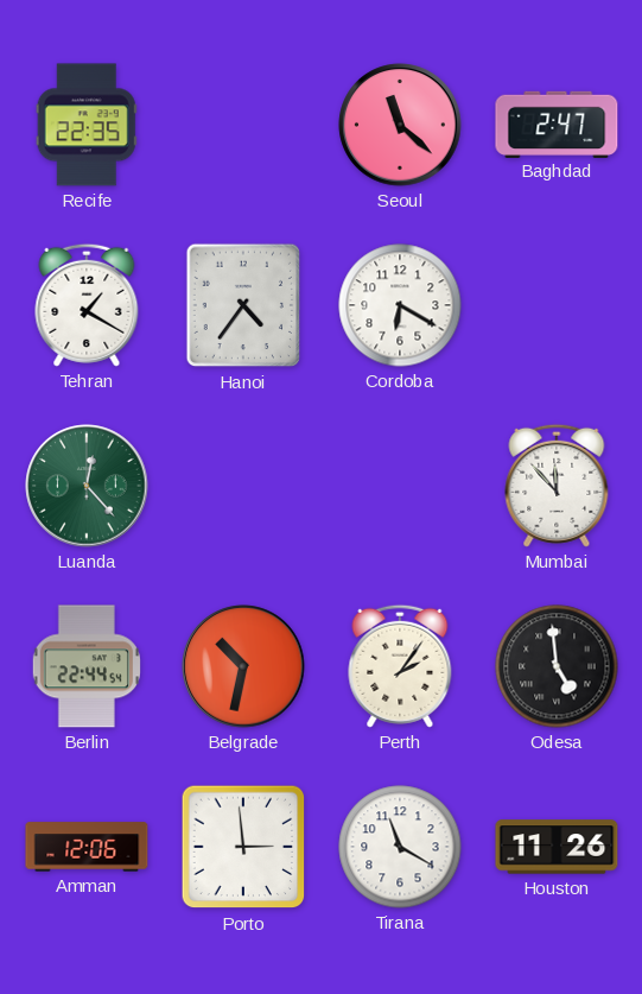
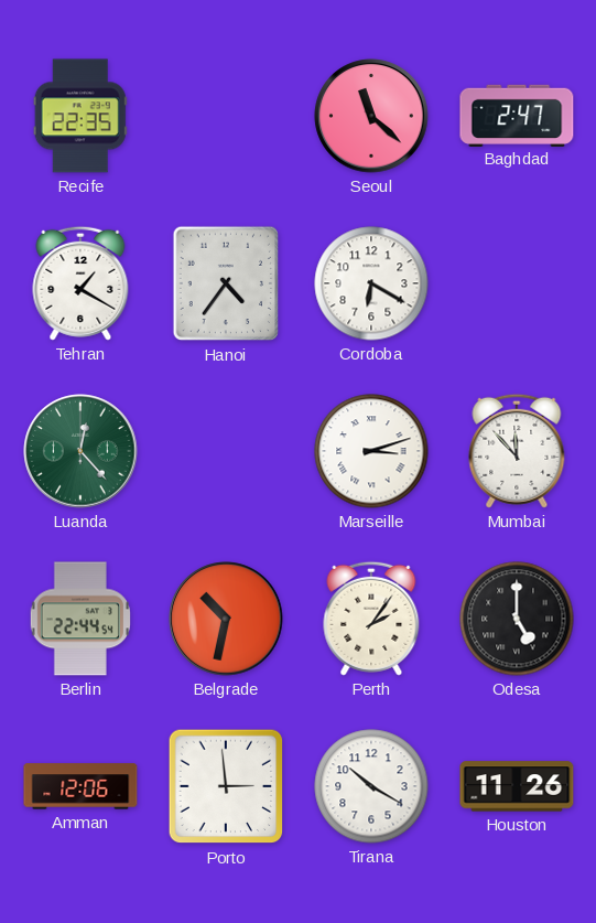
Marseille: none -> 3:12
Odesa: 4:59 -> 5:00
Tirana: 11:20 -> 10:20
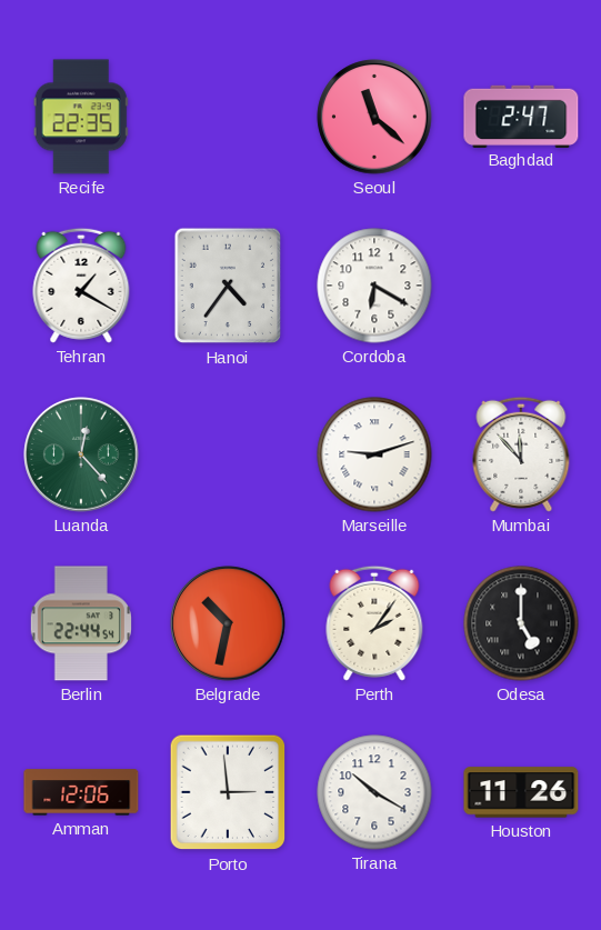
Marseille: 3:12 -> 9:12
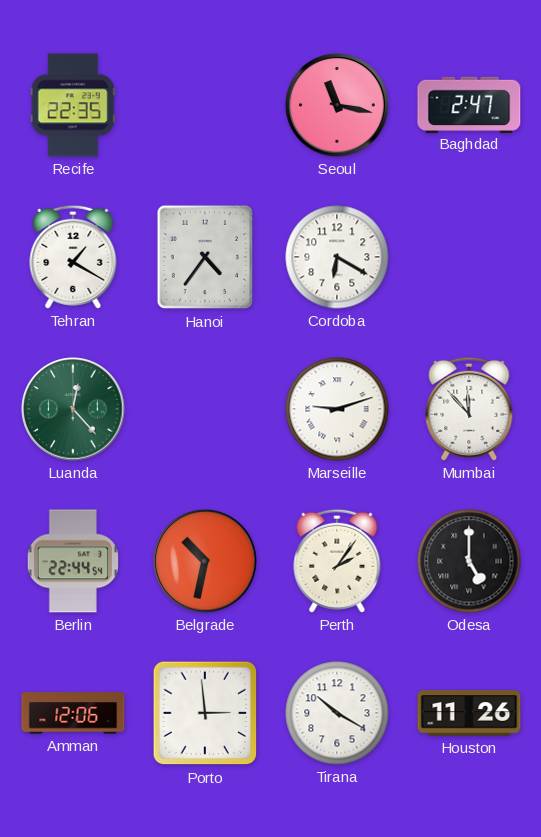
Seoul: 11:22 -> 11:17
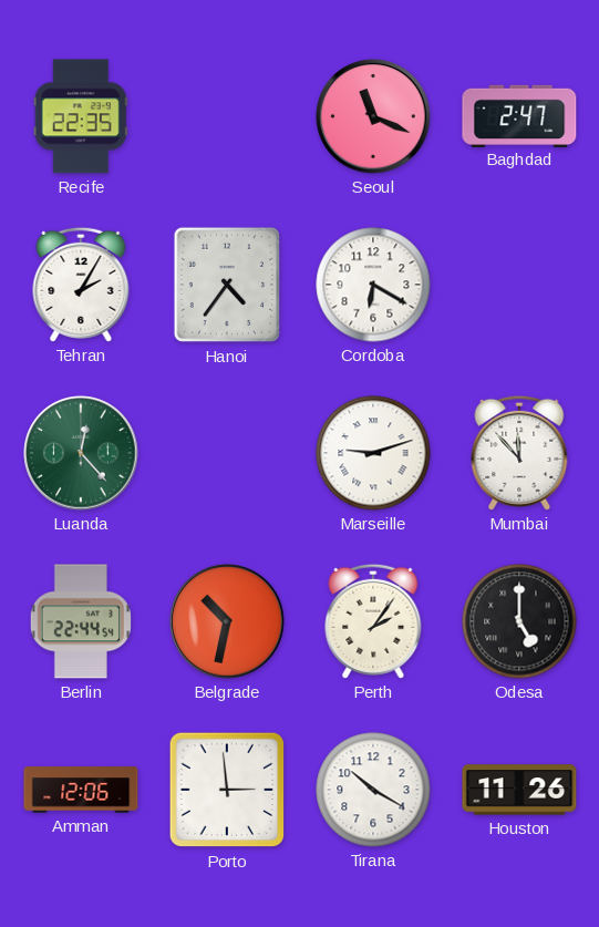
Seoul: 11:17 -> 11:19
Tehran: 1:20 -> 2:05
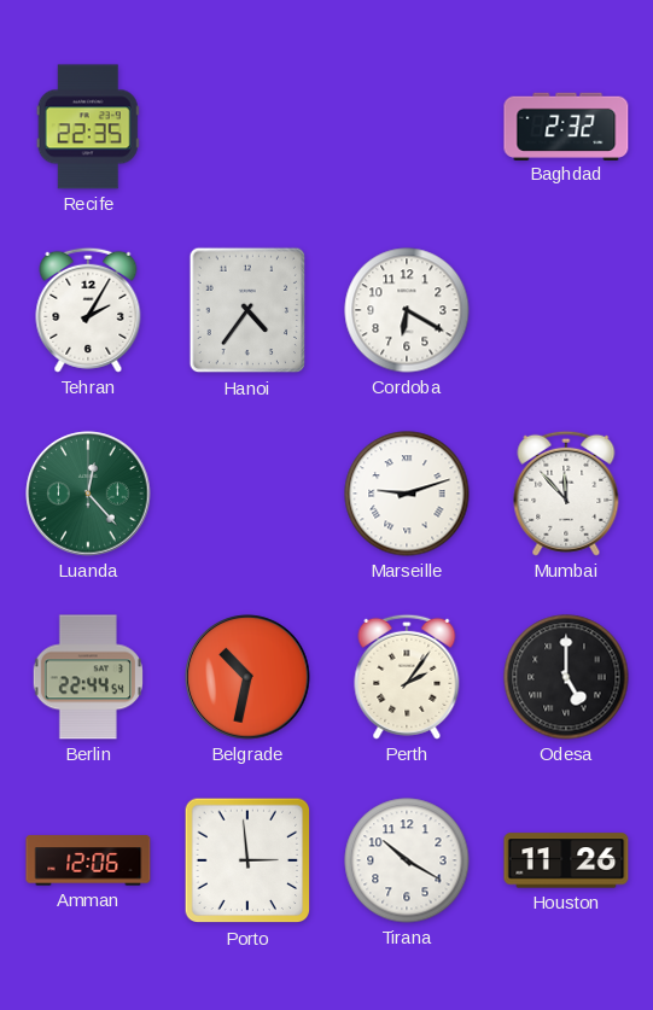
Seoul: 11:19 -> none
Baghdad: 2:47 -> 2:32
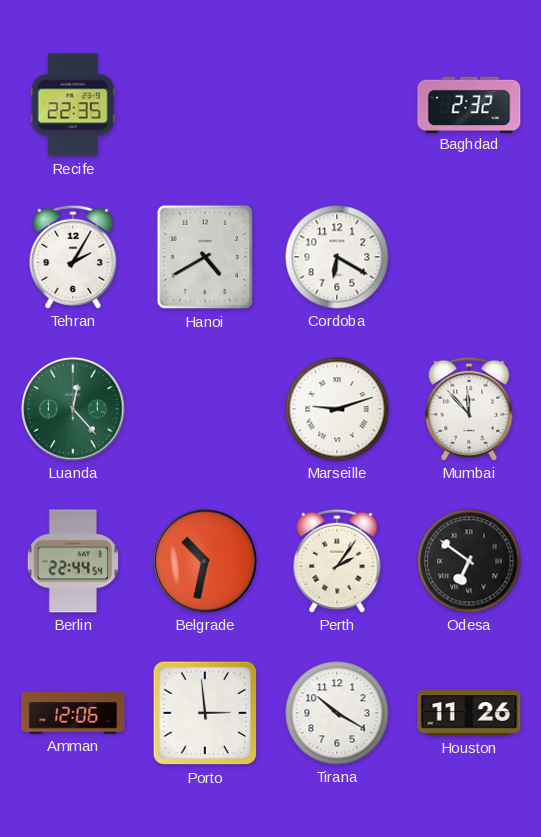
Hanoi: 4:36 -> 4:40
Odesa: 5:00 -> 6:51
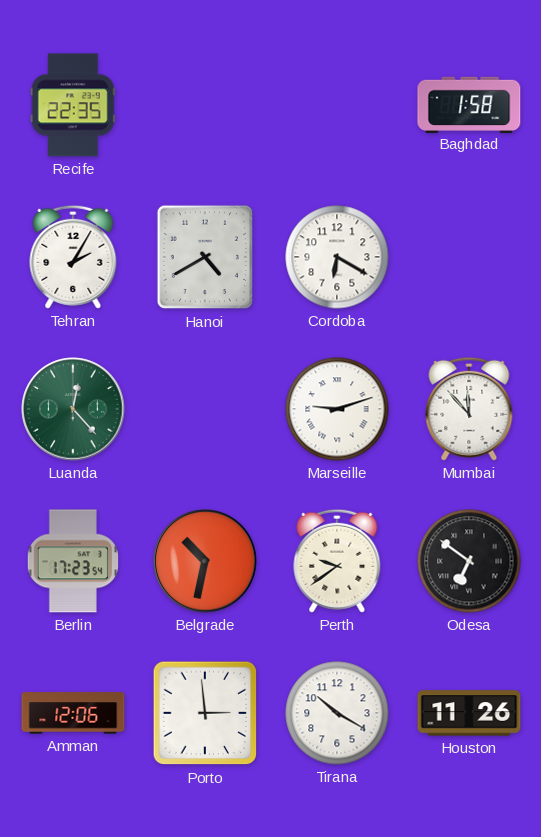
Baghdad: 2:32 -> 1:58
Berlin: 22:44 -> 17:23
Perth: 2:06 -> 9:39
